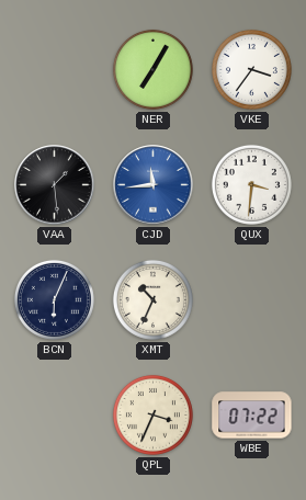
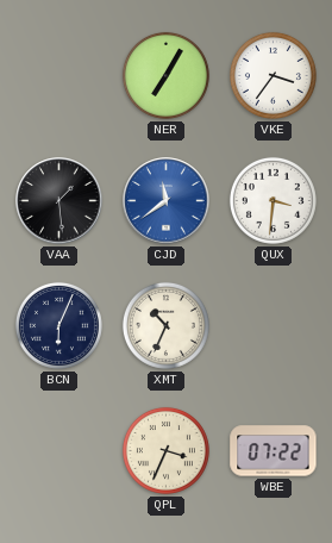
CJD: 11:44 -> 11:39
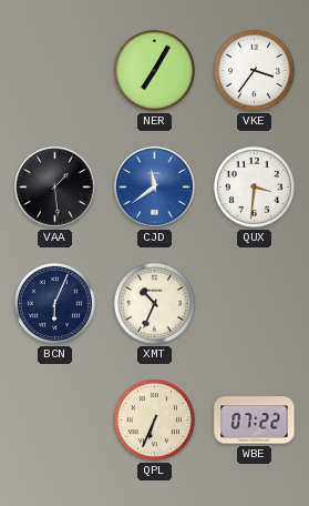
QPL: 3:34 -> 6:34
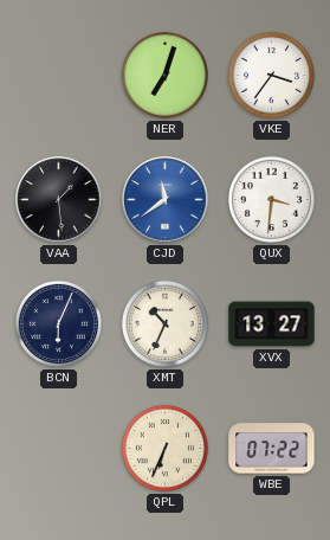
NER: 7:05 -> 7:03
XVX: none -> 13:27
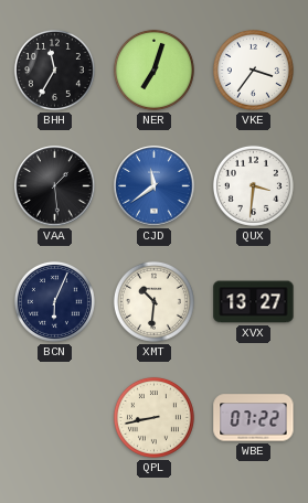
BHH: none -> 11:35
XMT: 10:34 -> 10:31
QPL: 6:34 -> 8:43
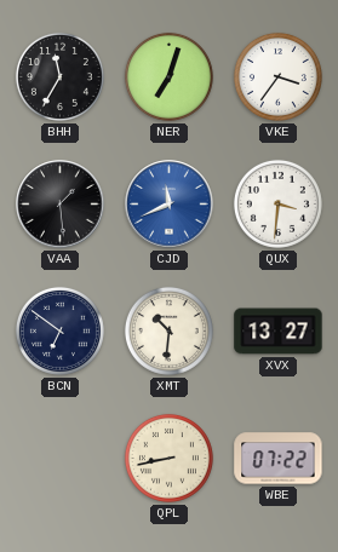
CJD: 11:39 -> 11:41
BCN: 6:04 -> 6:51
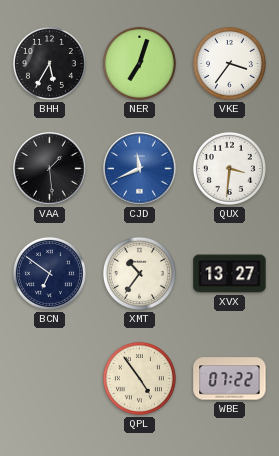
BHH: 11:35 -> 5:35
XMT: 10:31 -> 10:36
QPL: 8:43 -> 4:54
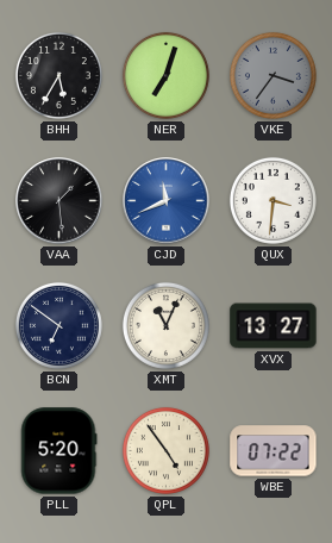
VKE dial: white -> grey
XMT: 10:36 -> 11:04
PLL: none -> 5:20
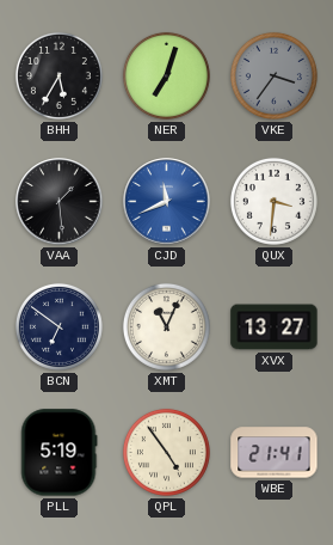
PLL: 5:20 -> 5:19
WBE: 07:22 -> 21:41
